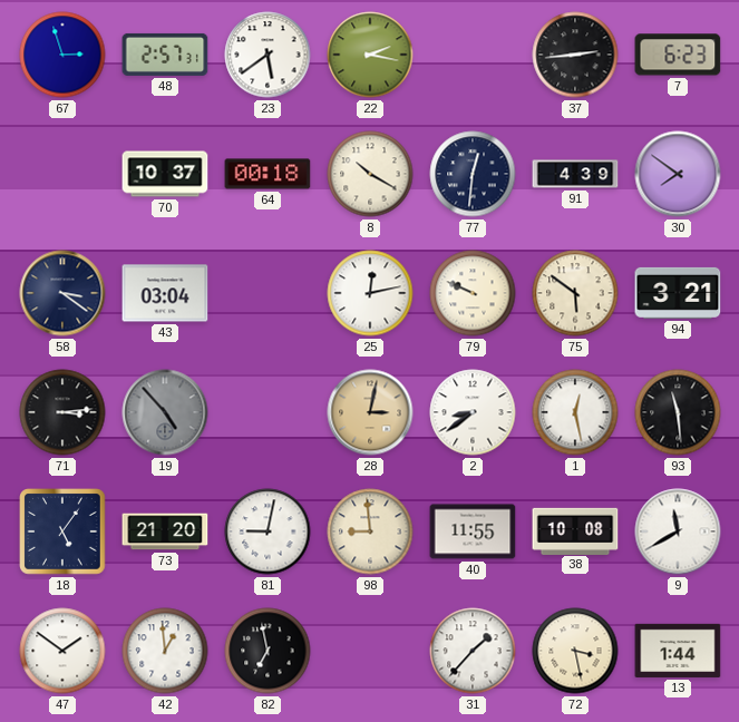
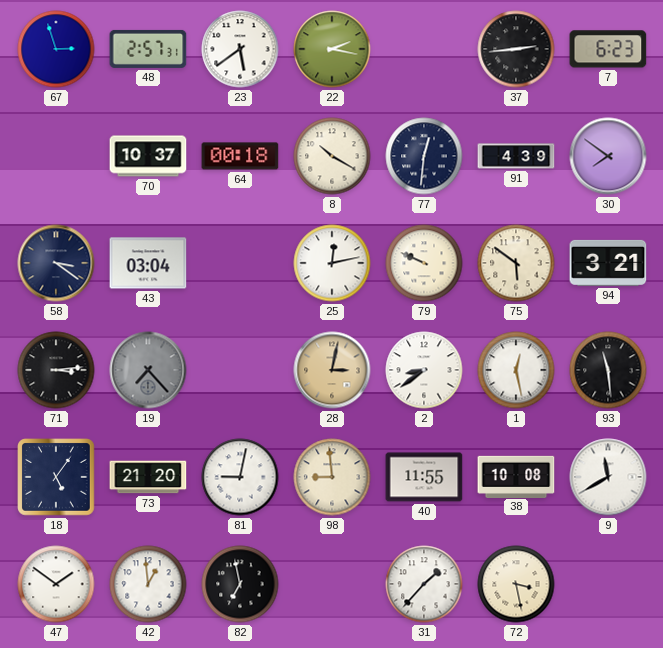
19: 4:53 -> 7:23
13: 1:44 -> none
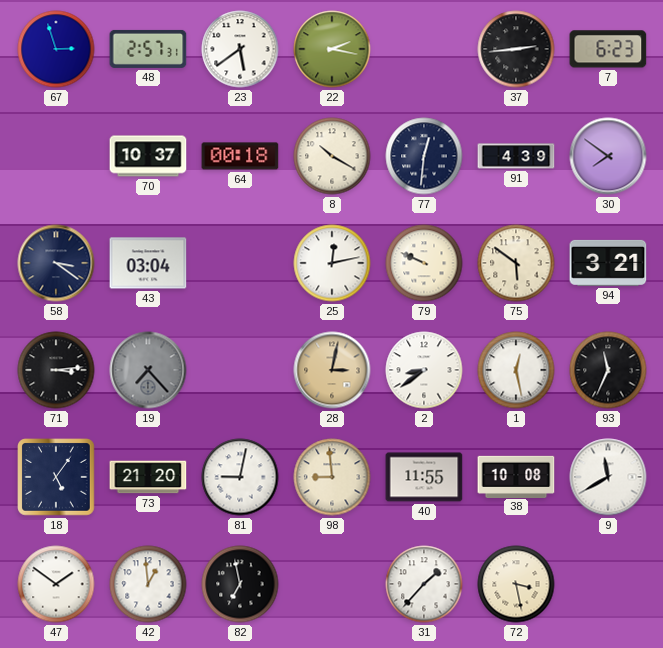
93: 11:29 -> 11:34
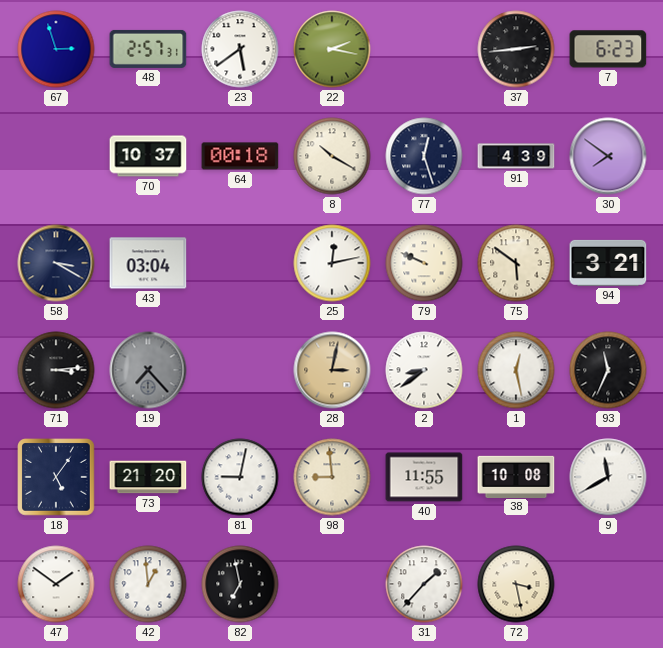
77: 12:31 -> 12:27
58: 3:21 -> 3:20
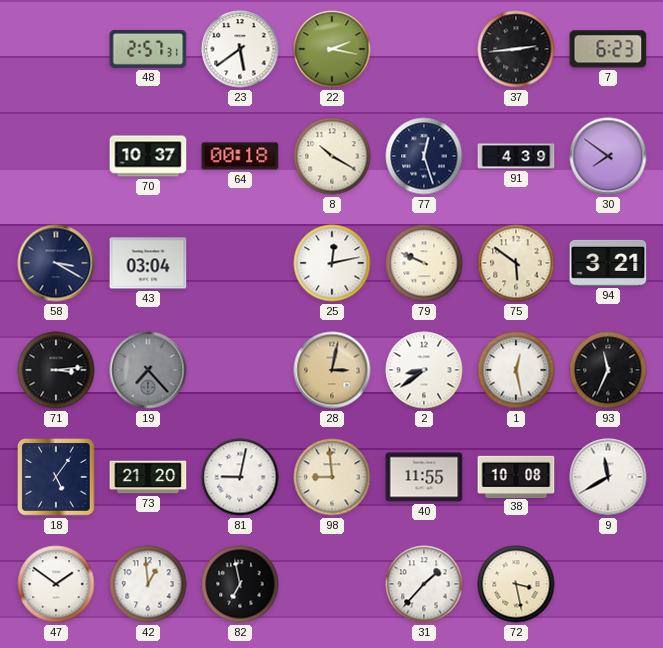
67: 2:57 -> none
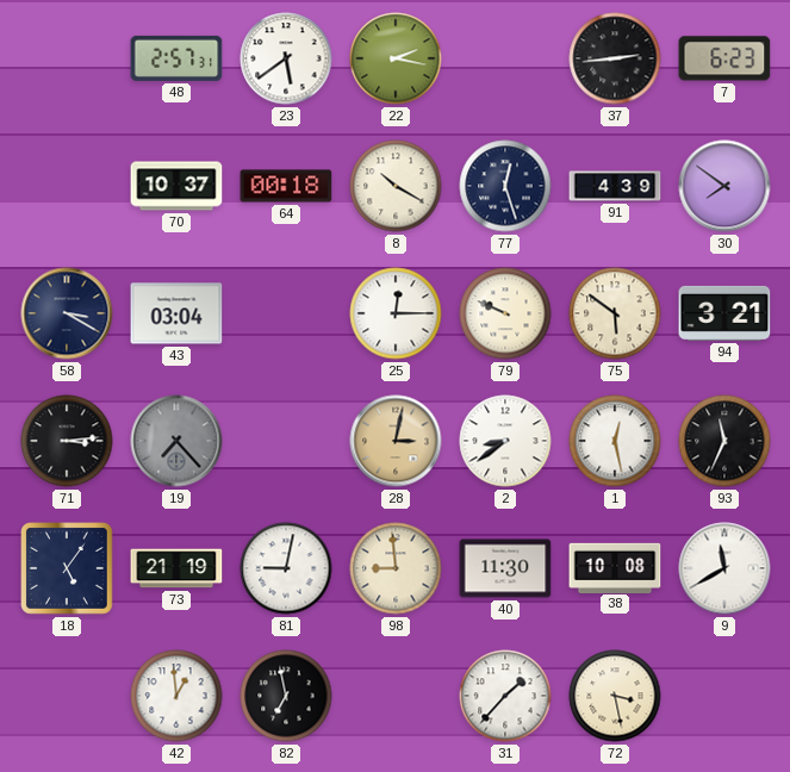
25: 12:13 -> 12:15
73: 21:20 -> 21:19
40: 11:55 -> 11:30
47: 1:51 -> none
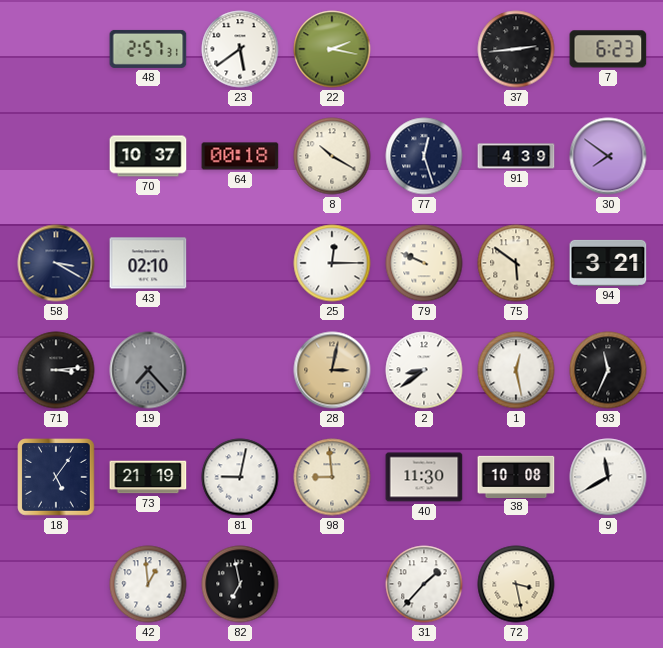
43: 03:04 -> 02:10
